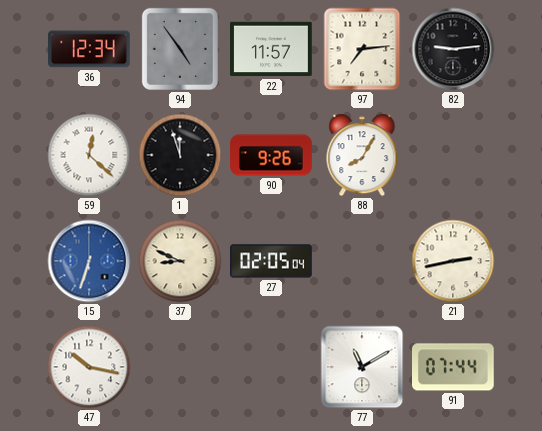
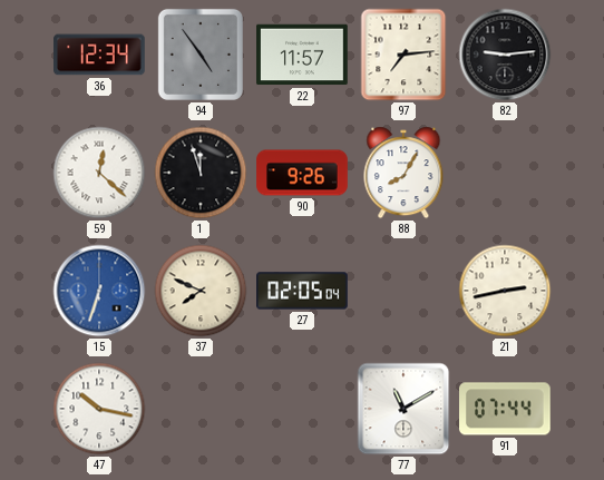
37: 8:49 -> 7:49
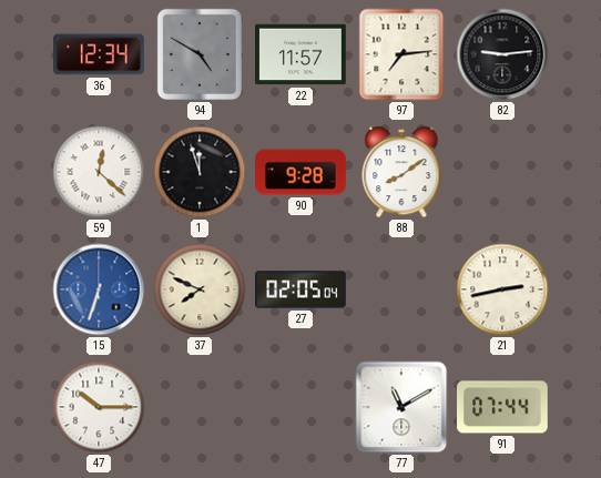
94: 4:54 -> 4:50
90: 9:26 -> 9:28
88: 8:05 -> 8:09
47: 10:17 -> 10:15
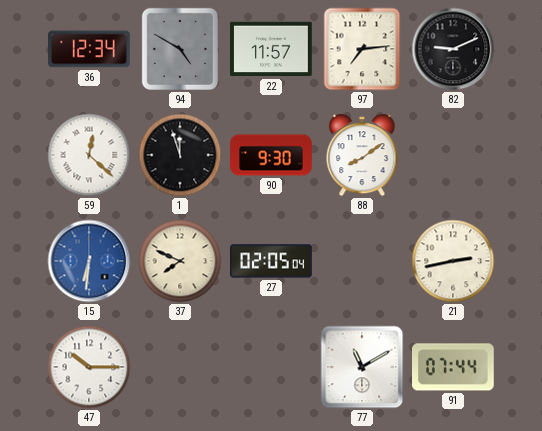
82: 9:14 -> 9:11
90: 9:28 -> 9:30
15: 6:33 -> 6:31
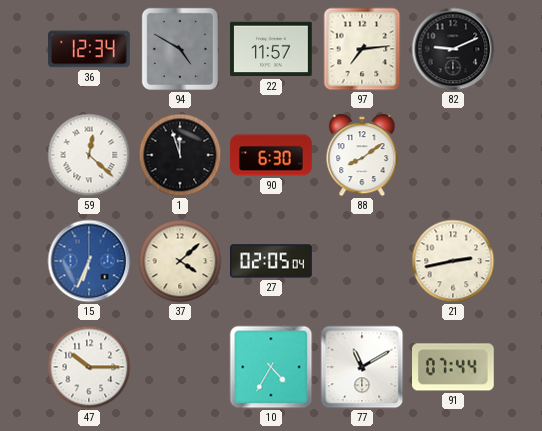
90: 9:30 -> 6:30
15: 6:31 -> 6:34
37: 7:49 -> 4:08
10: none -> 4:35
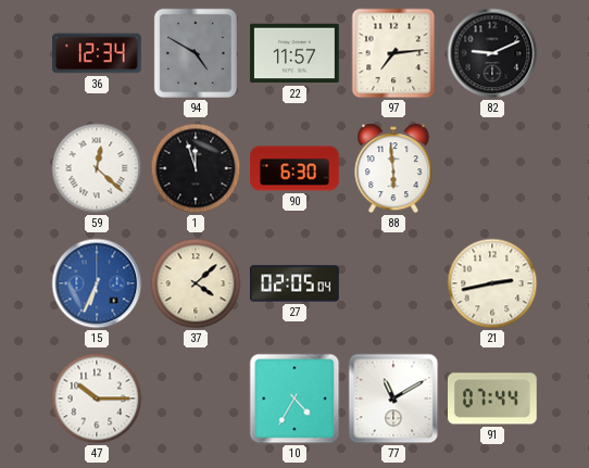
88: 8:09 -> 5:59
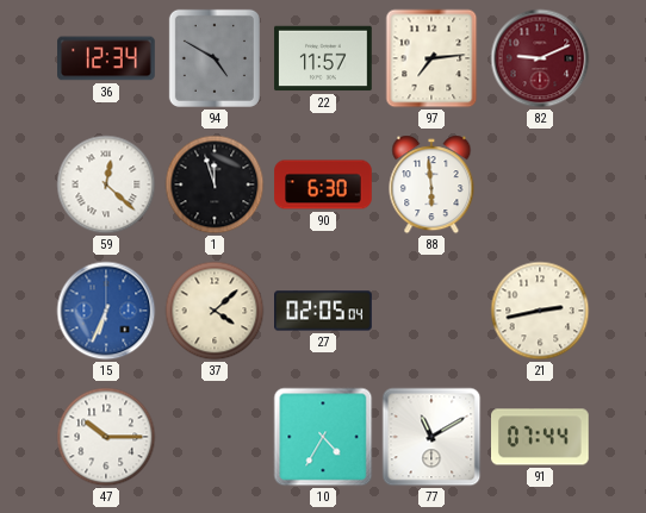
82 dial: black -> burgundy
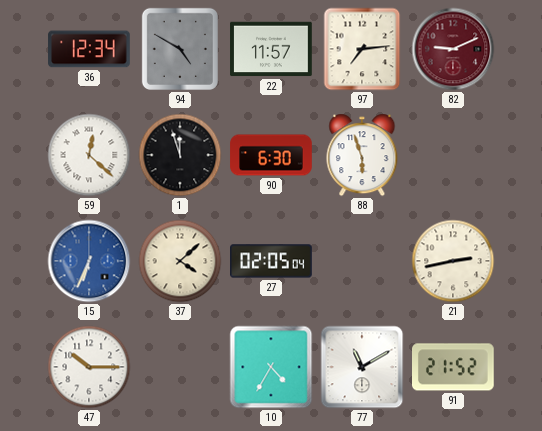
88: 5:59 -> 5:57
91: 07:44 -> 21:52
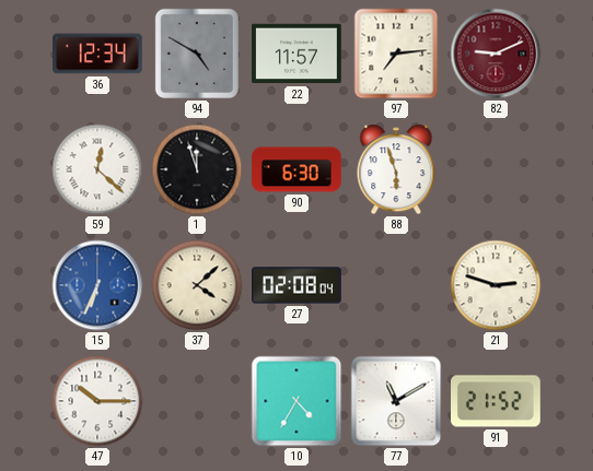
27: 02:05 -> 02:08
21: 2:43 -> 2:48
